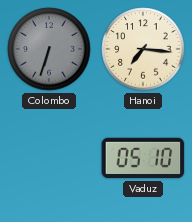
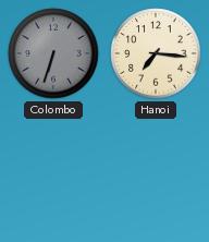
Vaduz: 05:10 -> none
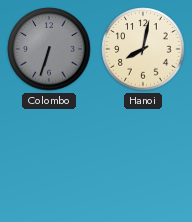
Hanoi: 7:16 -> 8:02
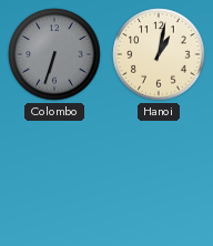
Hanoi: 8:02 -> 1:02
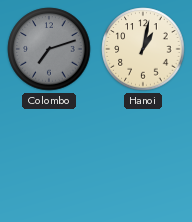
Colombo: 6:33 -> 7:12
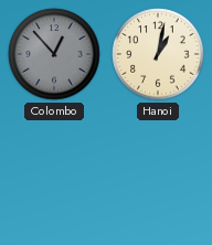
Colombo: 7:12 -> 12:53
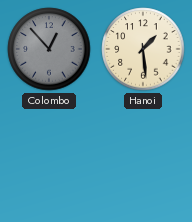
Hanoi: 1:02 -> 1:29
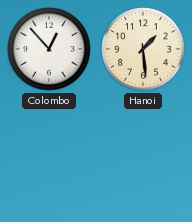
Colombo dial: grey -> white
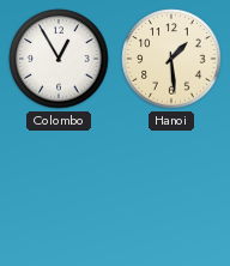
Colombo: 12:53 -> 12:55
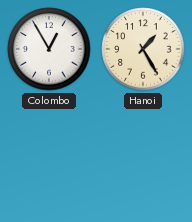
Hanoi: 1:29 -> 1:25
